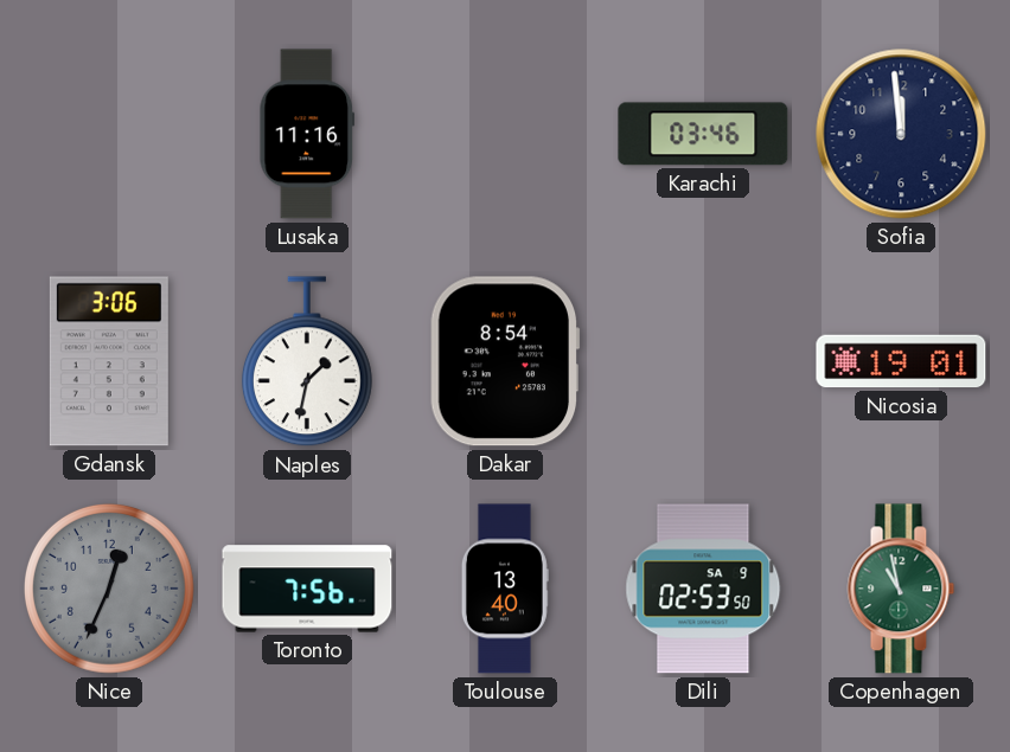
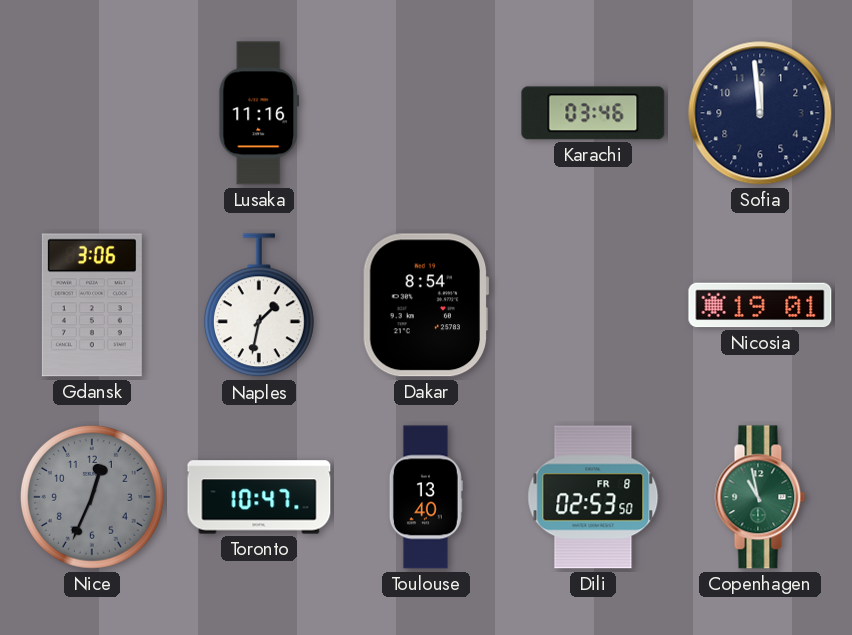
Toronto: 7:56 -> 10:47
Dili date: SA 9 -> FR 8
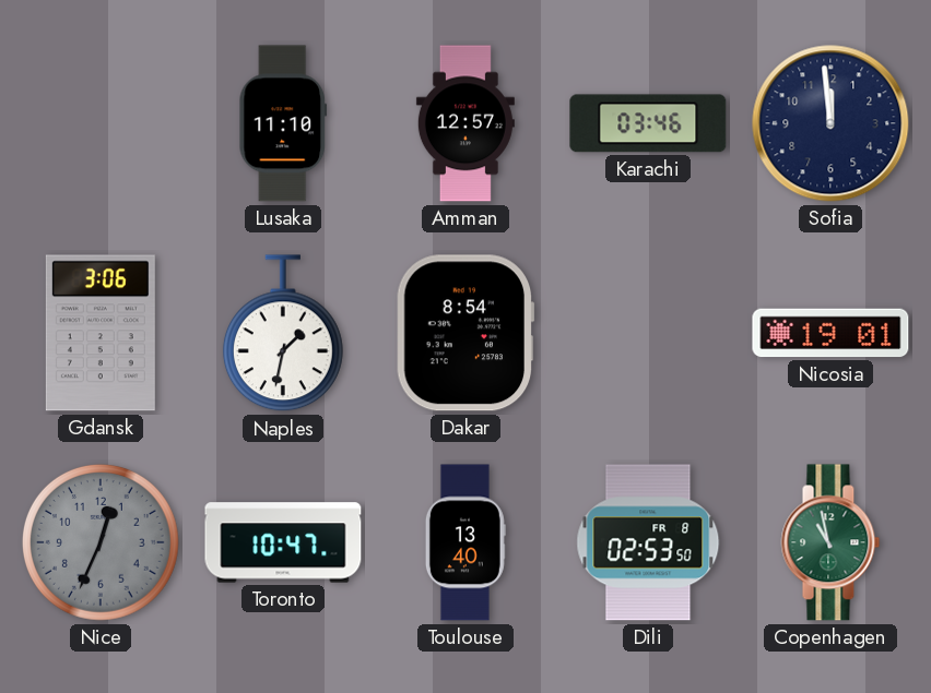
Lusaka: 11:16 -> 11:10
Amman: none -> 12:57
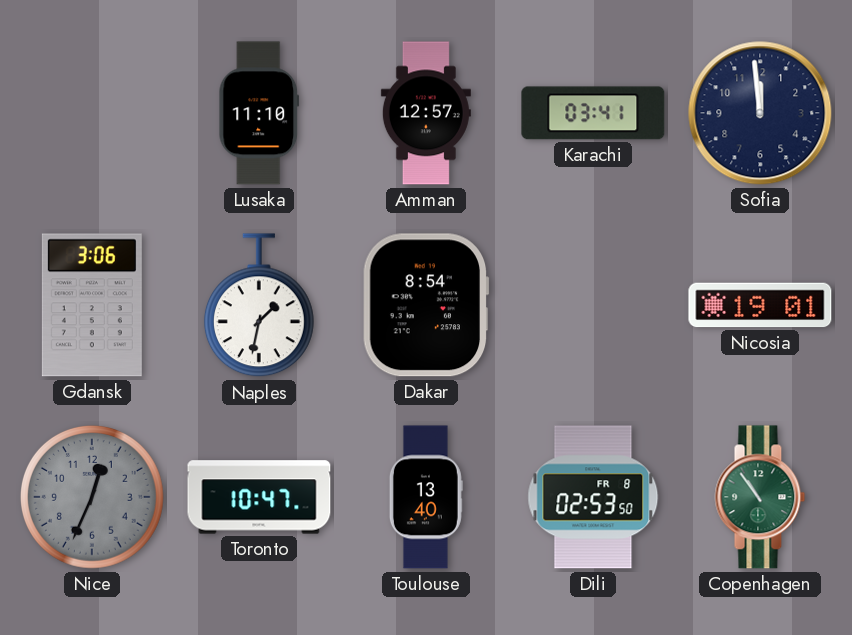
Karachi: 03:46 -> 03:41
Copenhagen: 10:58 -> 10:54
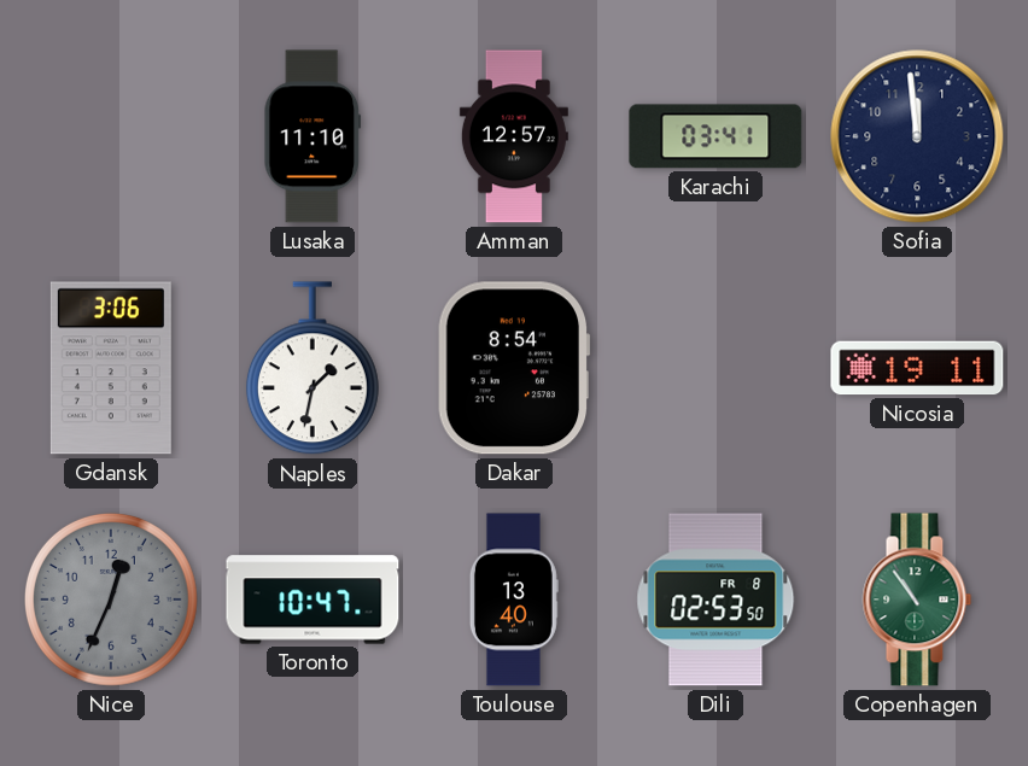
Nicosia: 19:01 -> 19:11
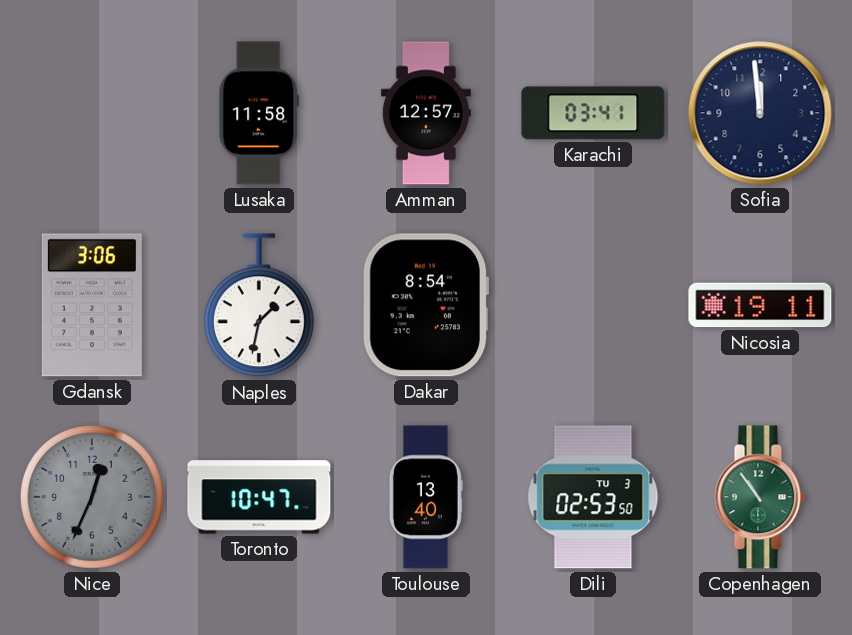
Lusaka: 11:10 -> 11:58
Dili date: FR 8 -> TU 3
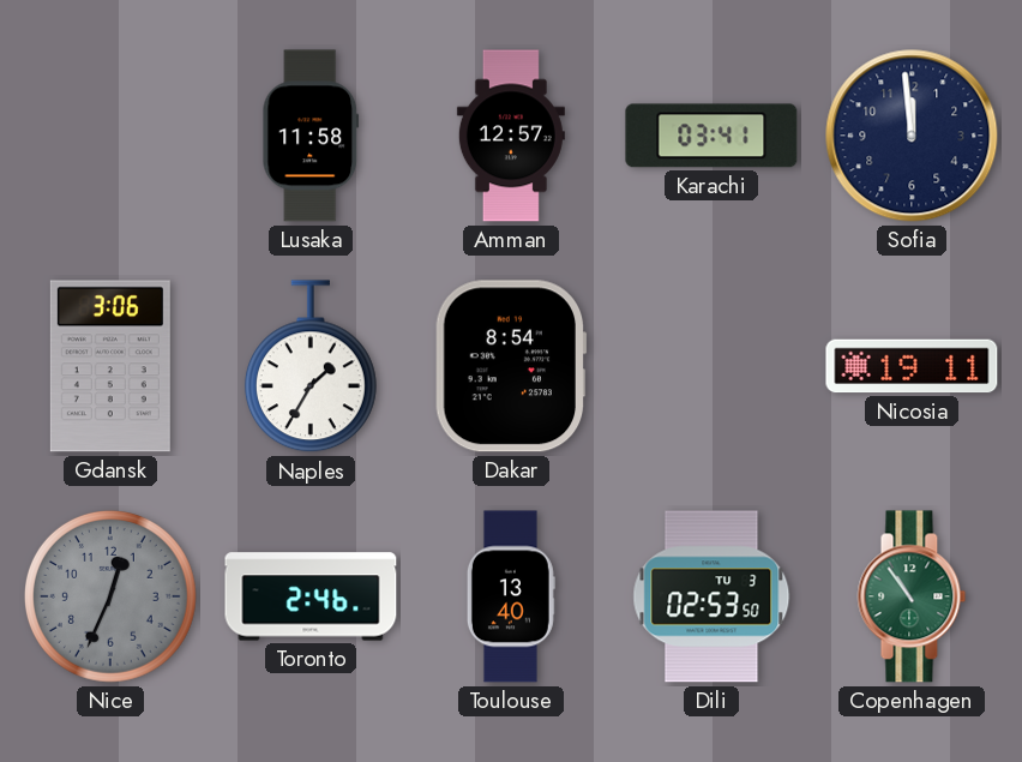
Naples: 1:32 -> 1:35
Toronto: 10:47 -> 2:46
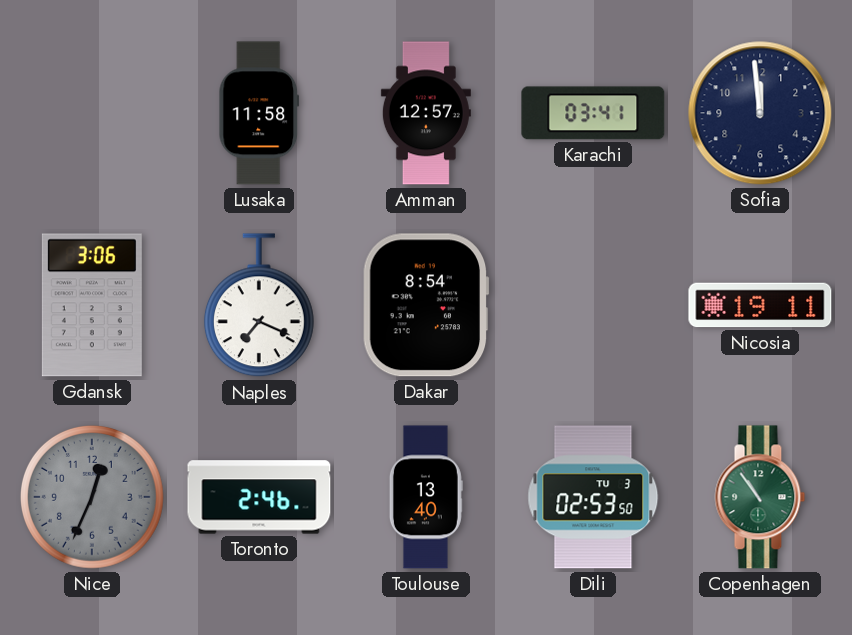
Naples: 1:35 -> 7:19
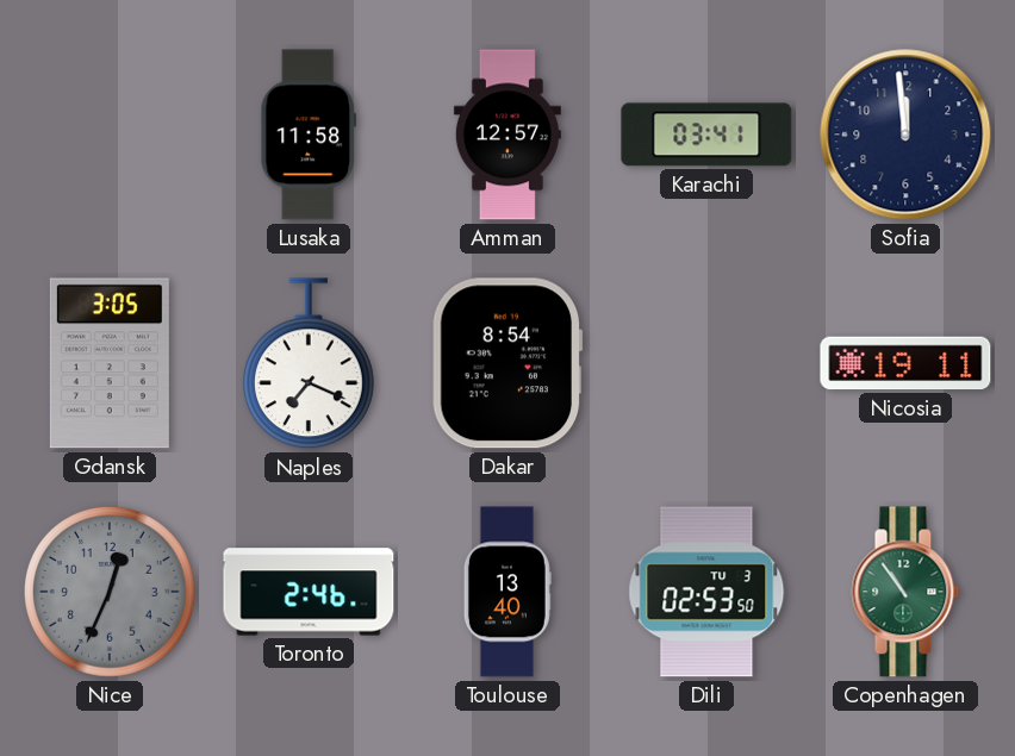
Gdansk: 3:06 -> 3:05
